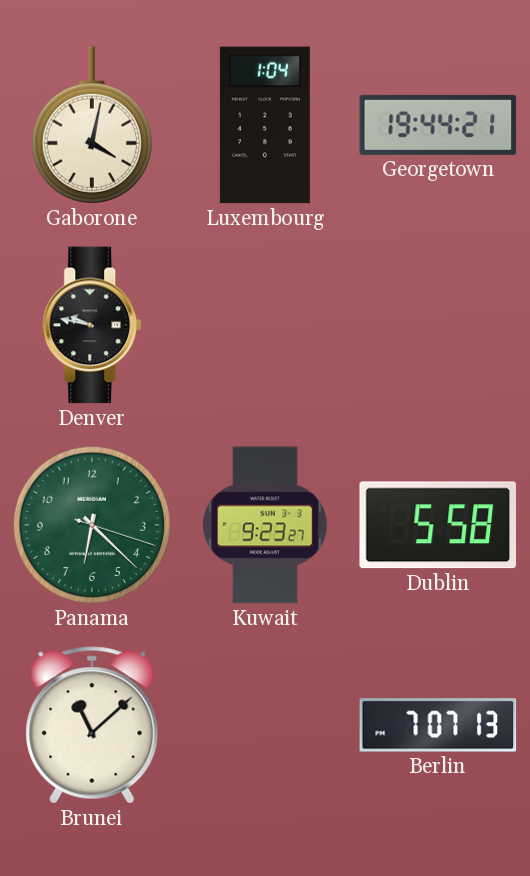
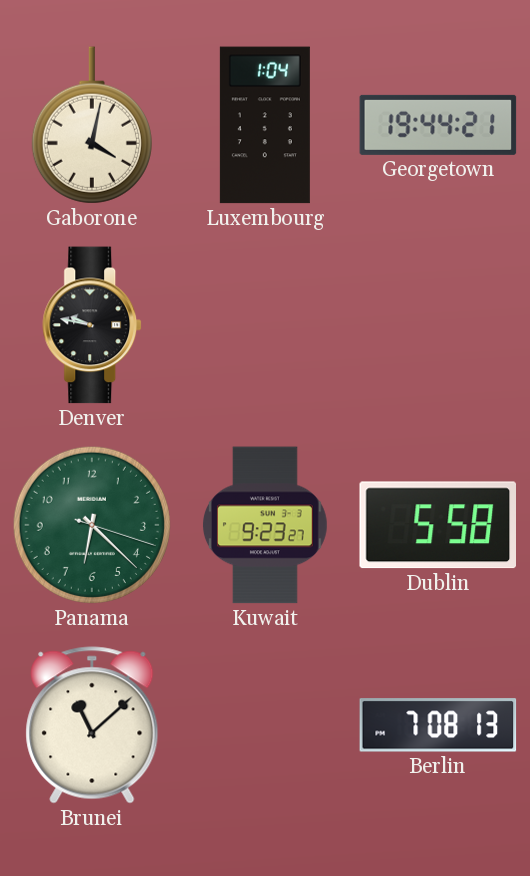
Berlin: 7:07 -> 7:08
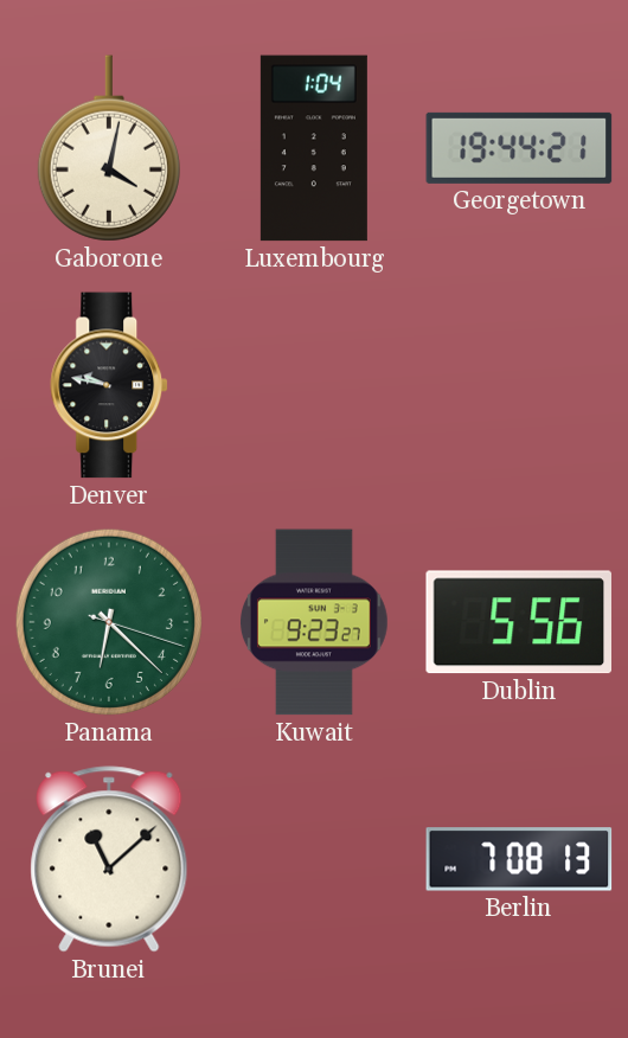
Dublin: 5:58 -> 5:56
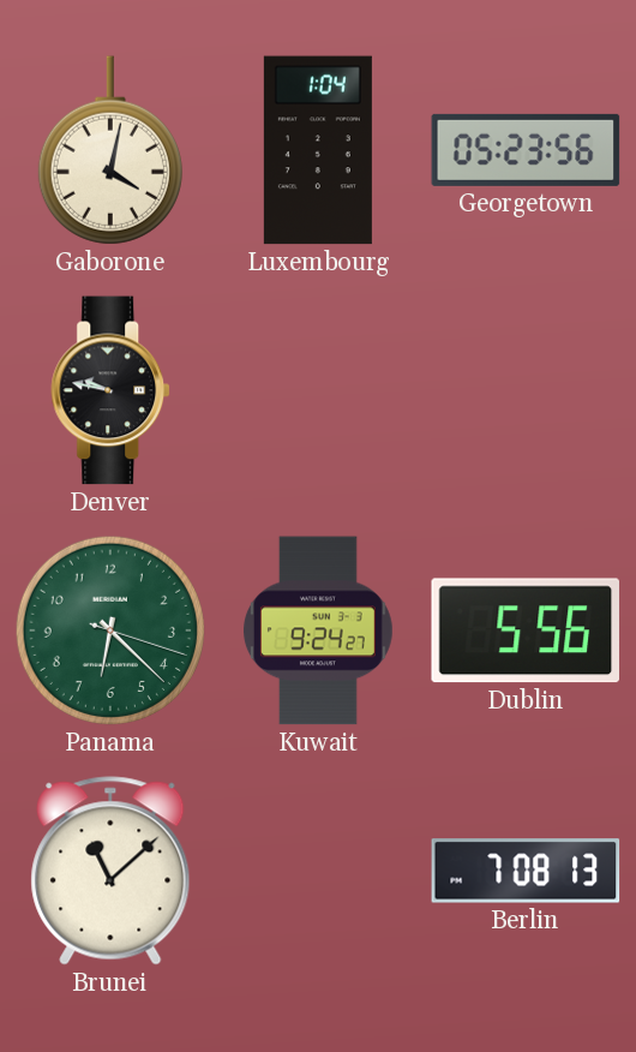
Georgetown: 19:44 -> 05:23
Kuwait: 9:23 -> 9:24
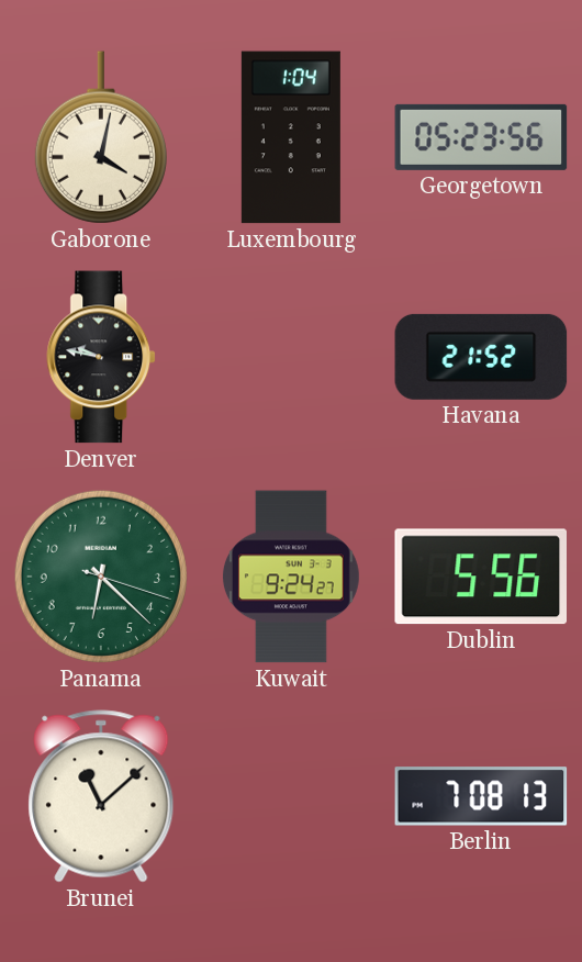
Havana: none -> 21:52
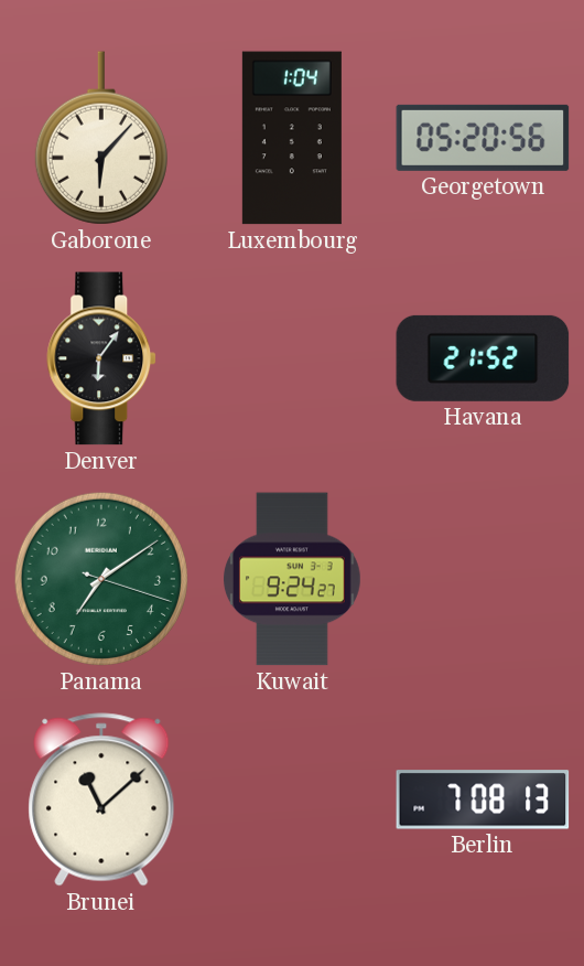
Gaborone: 4:02 -> 6:07
Georgetown: 05:23 -> 05:20
Denver: 9:47 -> 6:06
Panama: 6:22 -> 7:09
Dublin: 5:56 -> none
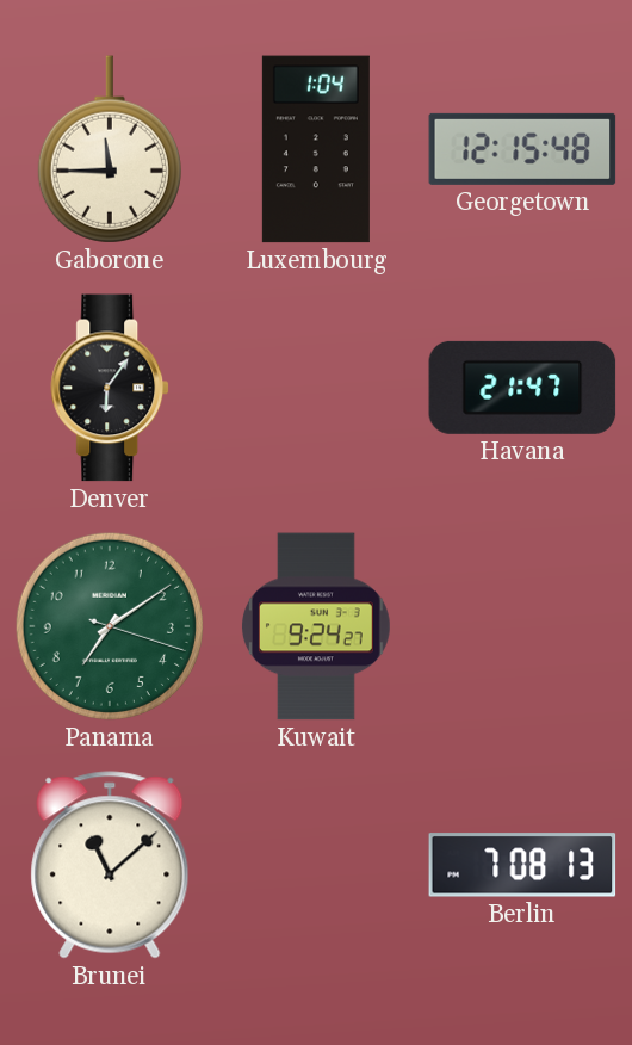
Gaborone: 6:07 -> 11:45
Georgetown: 05:20 -> 12:15
Havana: 21:52 -> 21:47
